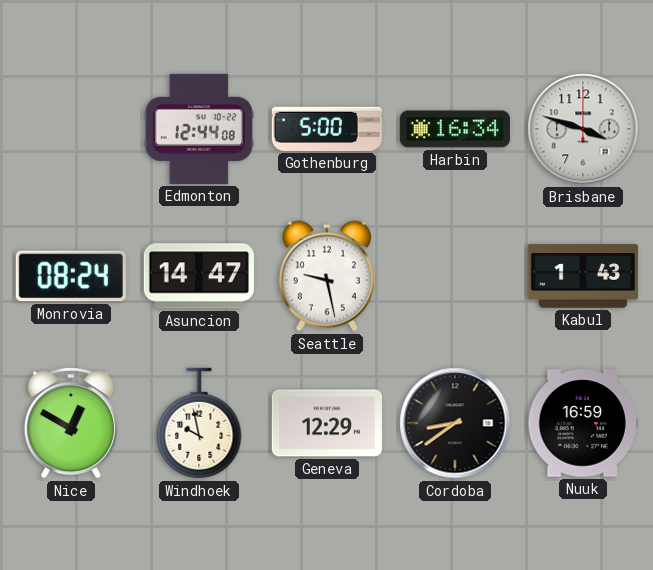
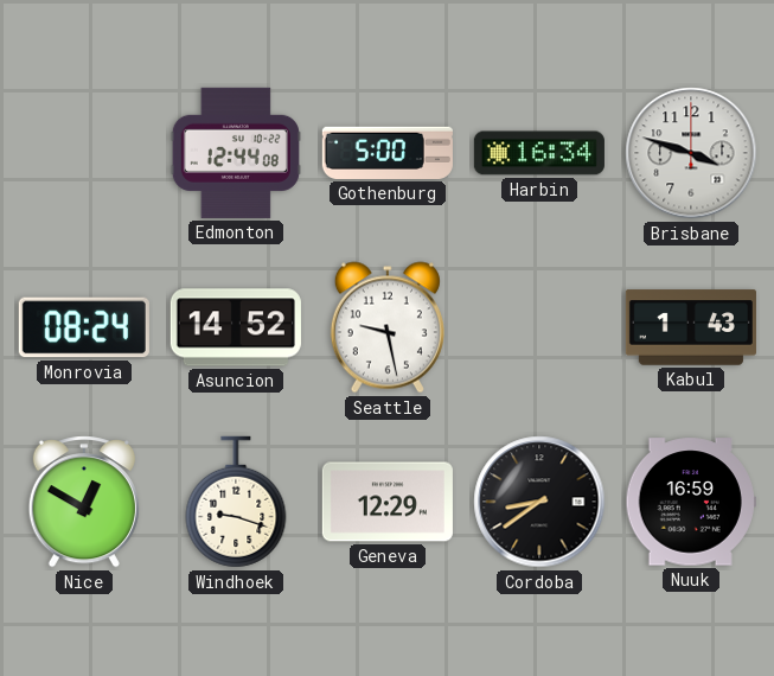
Asuncion: 14:47 -> 14:52
Windhoek: 9:58 -> 9:18
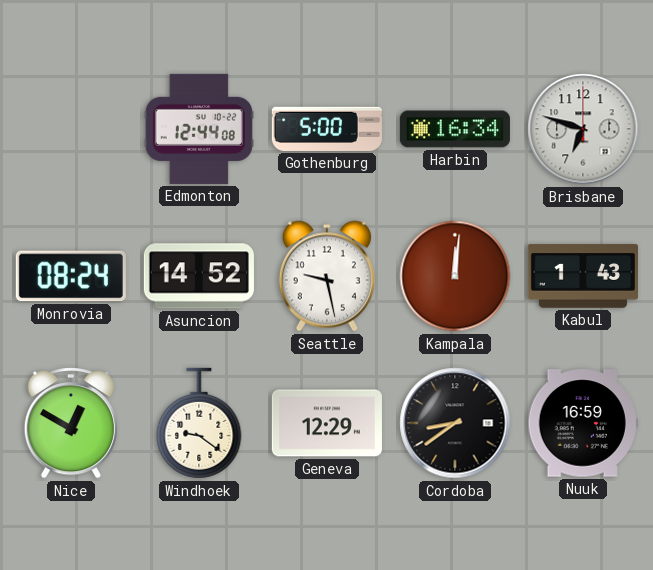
Brisbane: 3:48 -> 6:48
Kampala: none -> 12:01
Windhoek: 9:18 -> 9:21
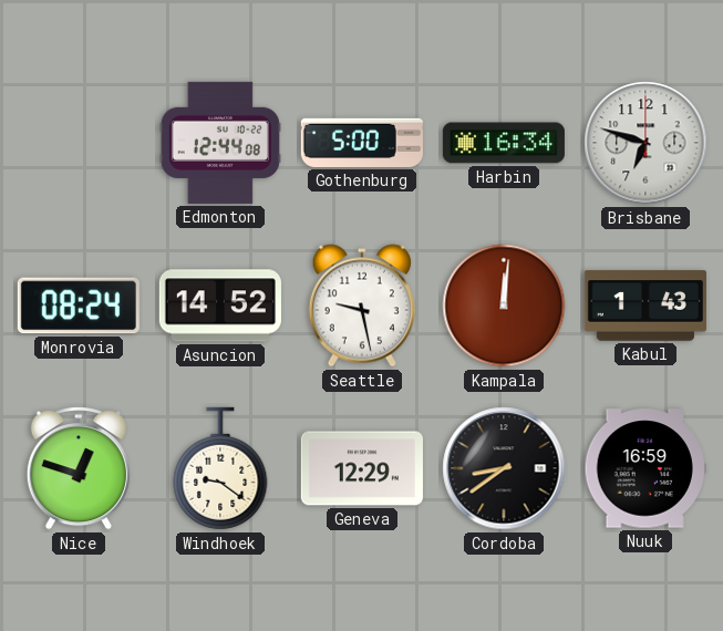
Nice: 12:50 -> 12:48
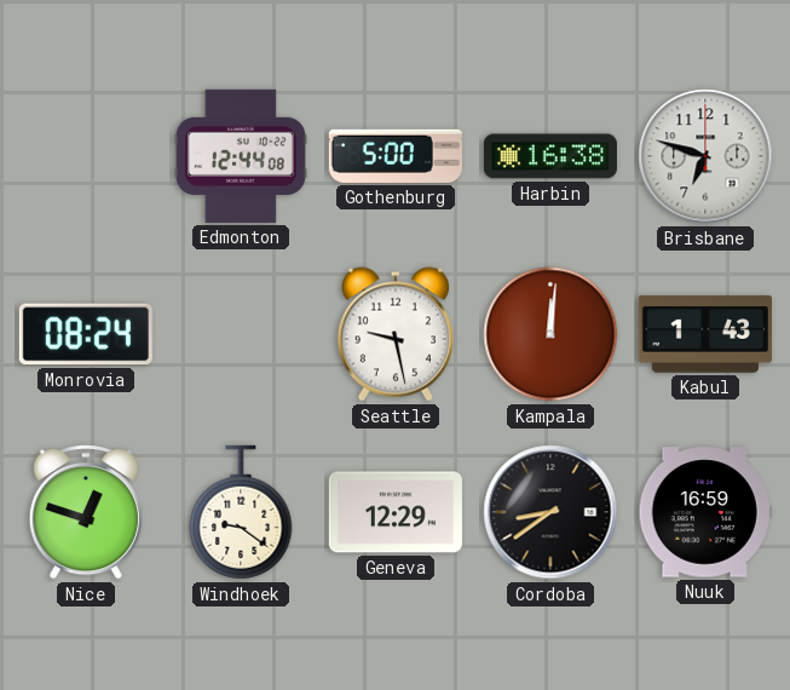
Harbin: 16:34 -> 16:38
Asuncion: 14:52 -> none
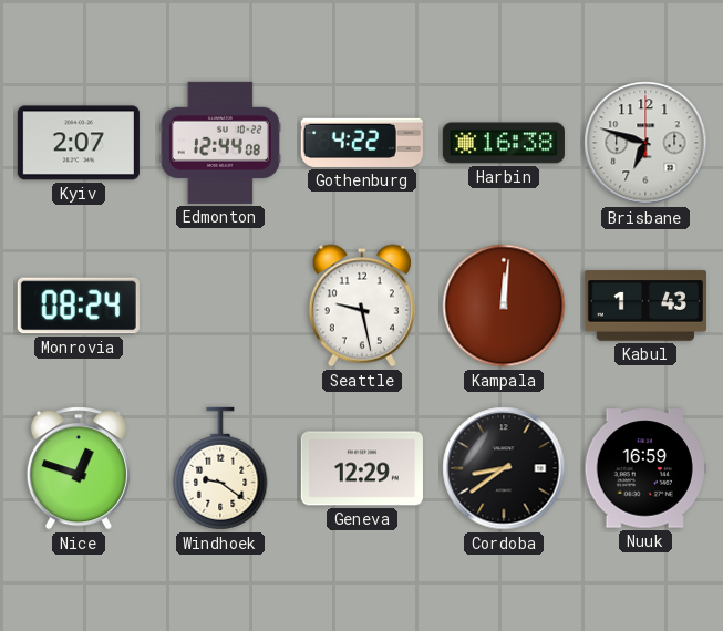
Kyiv: none -> 2:07
Gothenburg: 5:00 -> 4:22
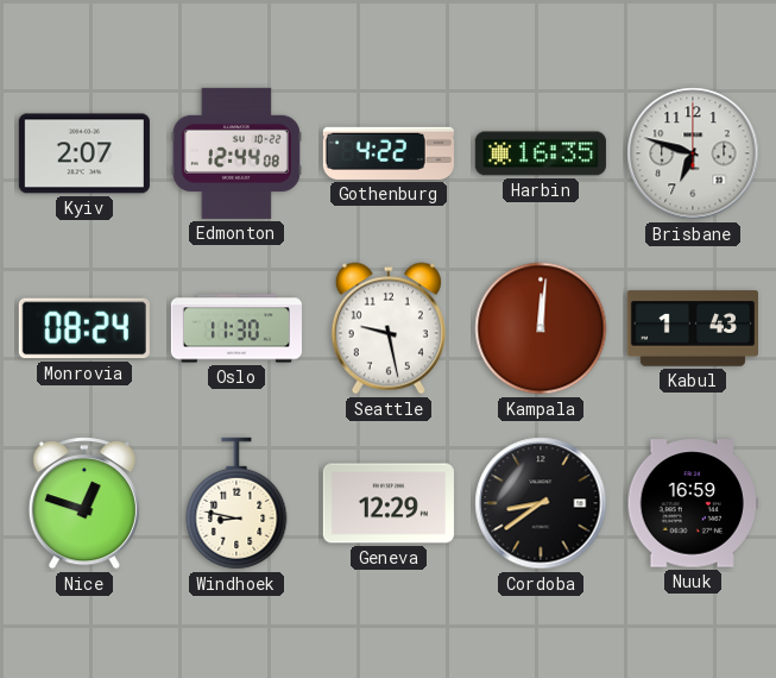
Harbin: 16:38 -> 16:35
Oslo: none -> 11:30
Windhoek: 9:21 -> 8:47
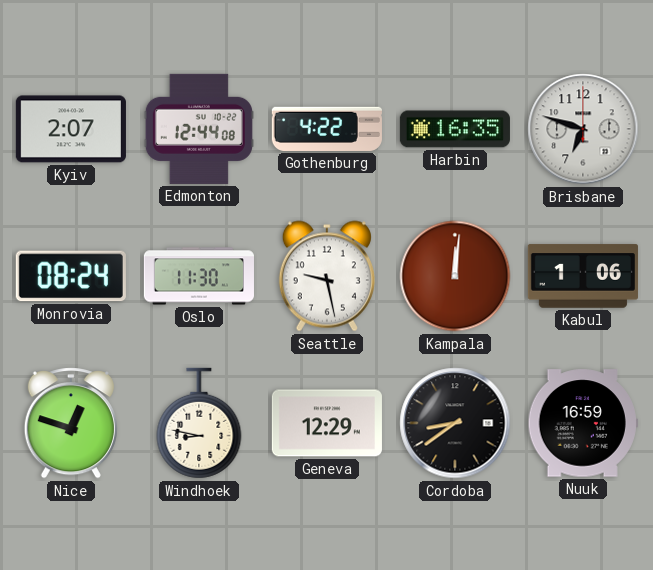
Kabul: 1:43 -> 1:06
